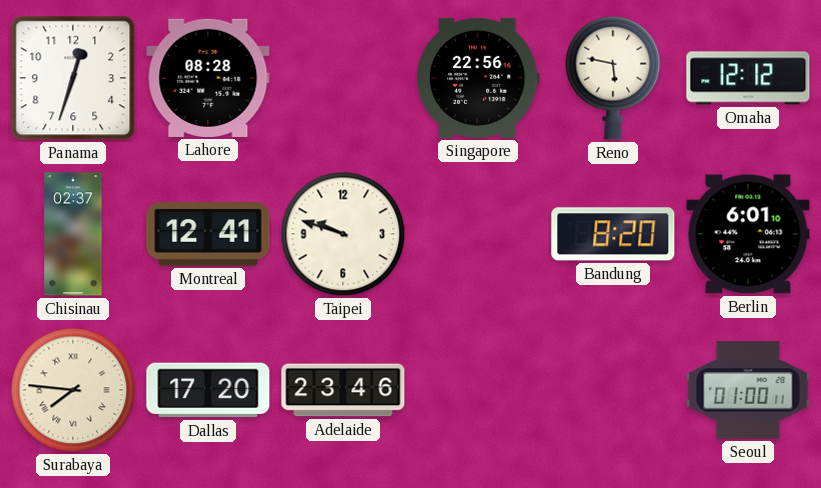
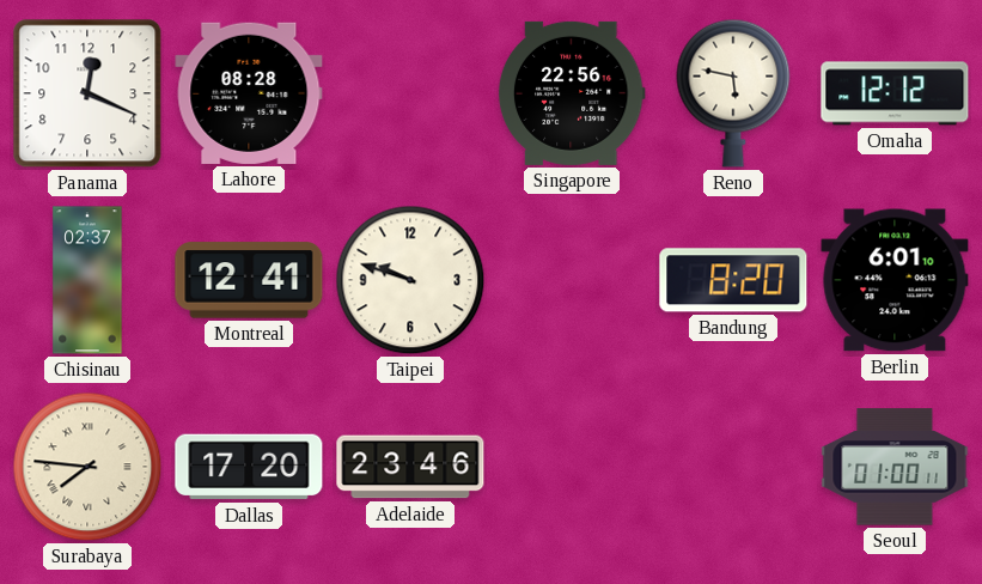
Panama: 12:33 -> 12:19
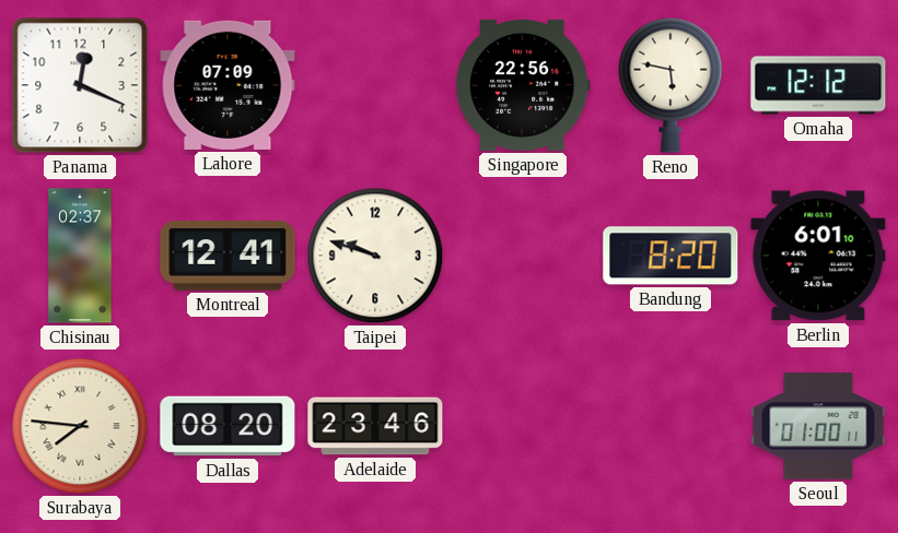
Lahore: 08:28 -> 07:09
Dallas: 17:20 -> 08:20
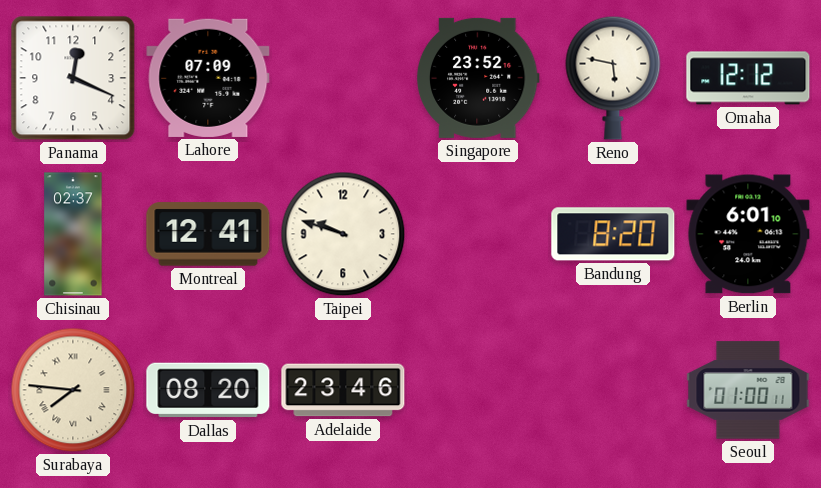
Singapore: 22:56 -> 23:52
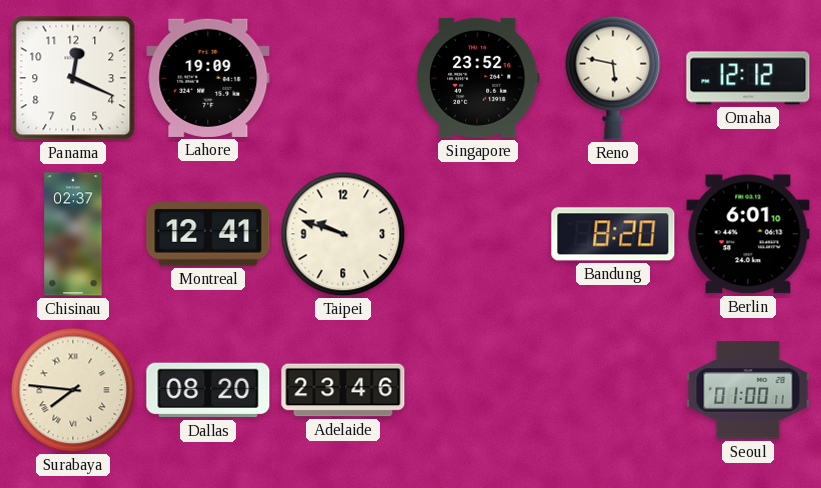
Lahore: 07:09 -> 19:09
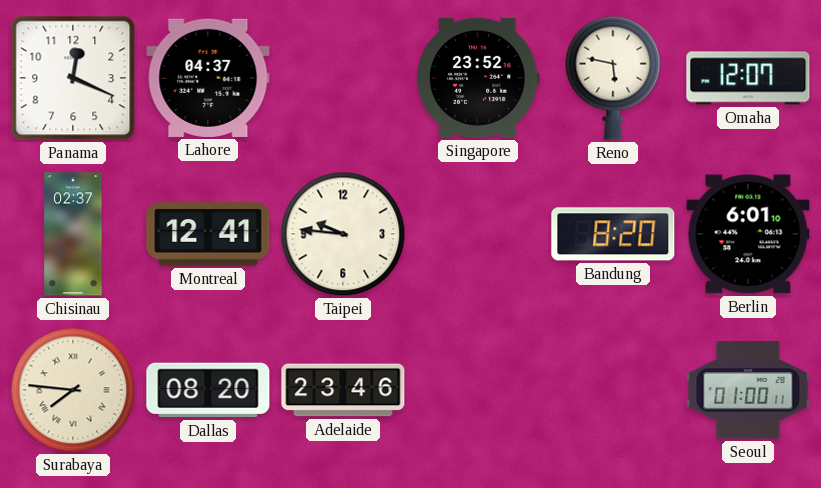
Lahore: 19:09 -> 04:37
Omaha: 12:12 -> 12:07
Taipei: 9:48 -> 9:46
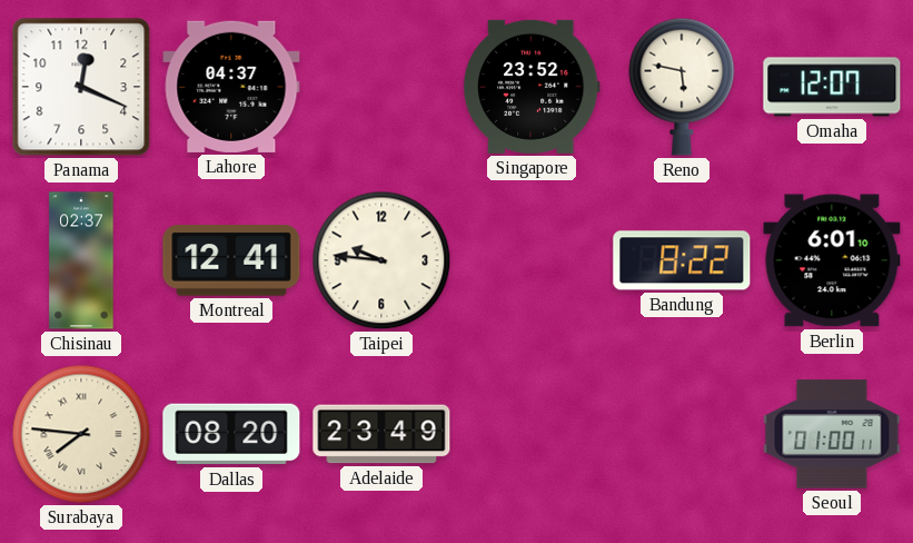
Bandung: 8:20 -> 8:22
Adelaide: 23:46 -> 23:49
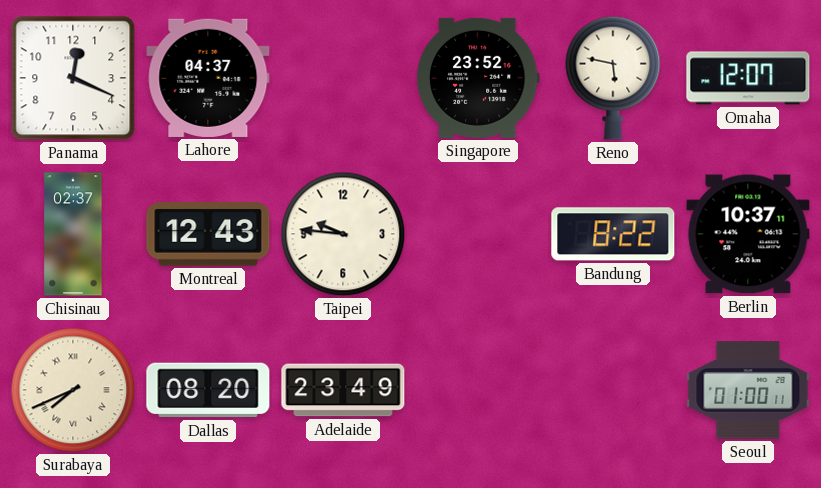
Montreal: 12:41 -> 12:43
Berlin: 6:01 -> 10:37
Surabaya: 7:46 -> 7:41
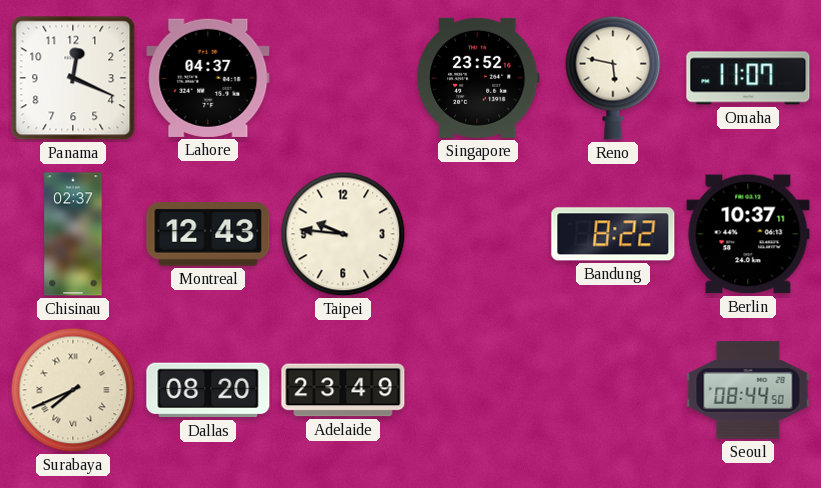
Omaha: 12:07 -> 11:07
Seoul: 01:00 -> 08:44
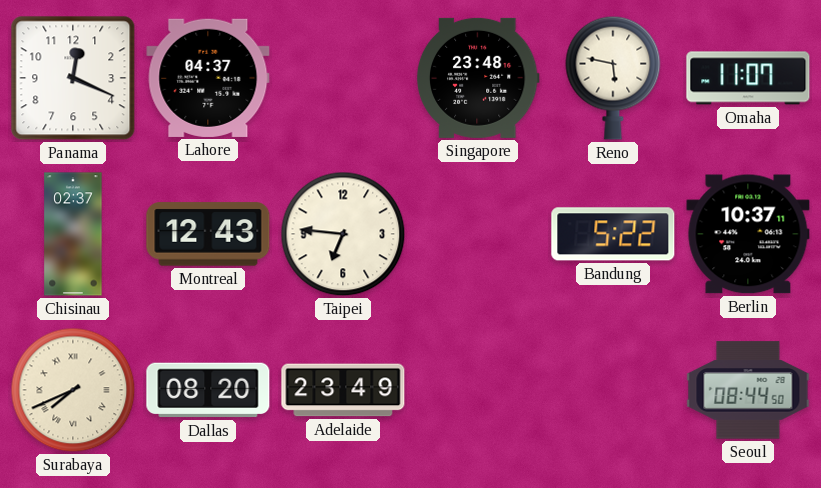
Singapore: 23:52 -> 23:48
Taipei: 9:46 -> 6:46
Bandung: 8:22 -> 5:22
